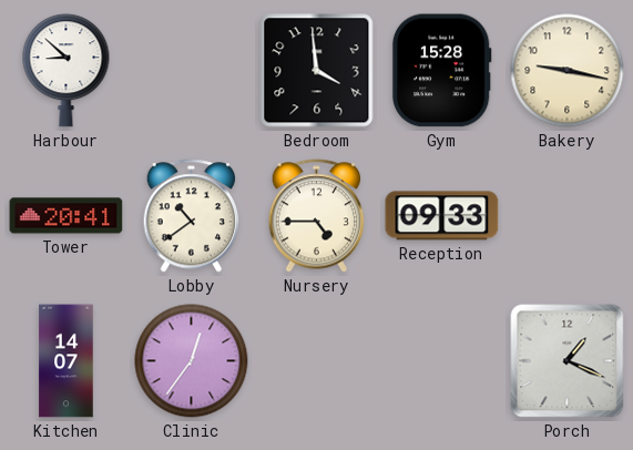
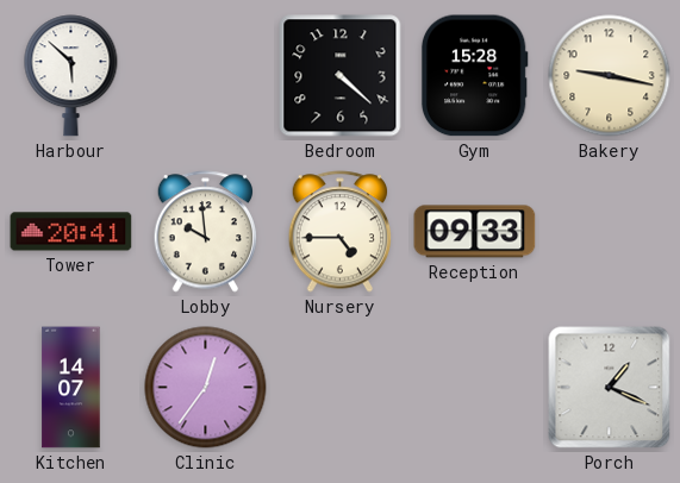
Harbour: 8:52 -> 5:52
Bedroom: 3:59 -> 4:22
Lobby: 10:39 -> 9:59
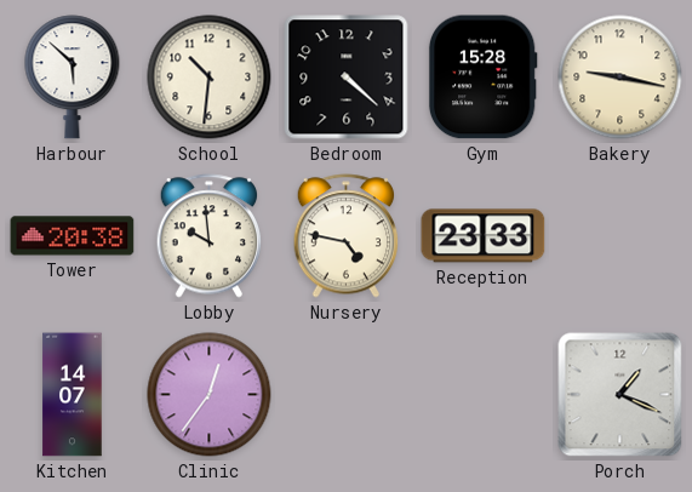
School: none -> 10:31
Tower: 20:41 -> 20:38
Nursery: 4:45 -> 4:47
Reception: 09:33 -> 23:33
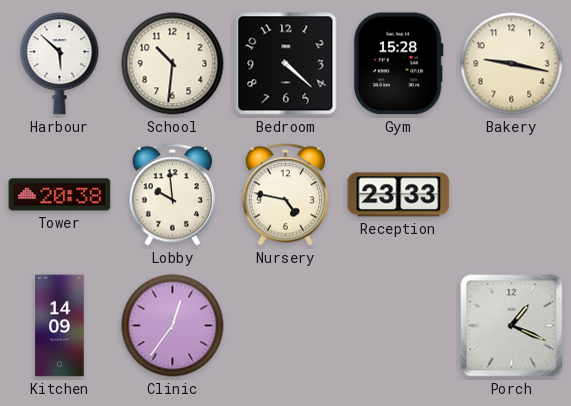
Kitchen: 14:07 -> 14:09
